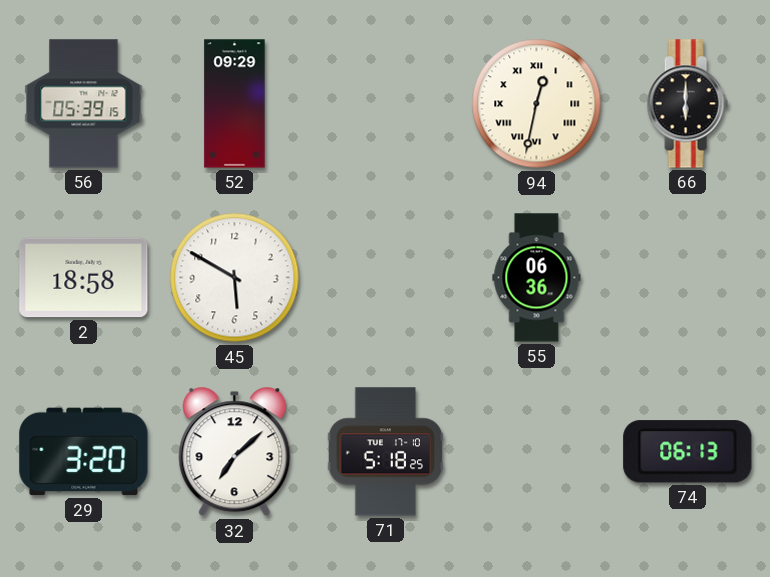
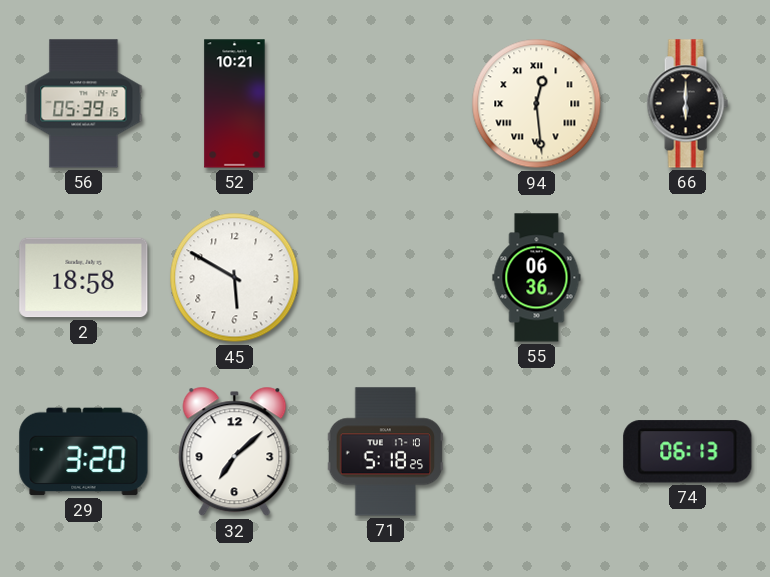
52: 09:29 -> 10:21
94: 12:32 -> 12:29
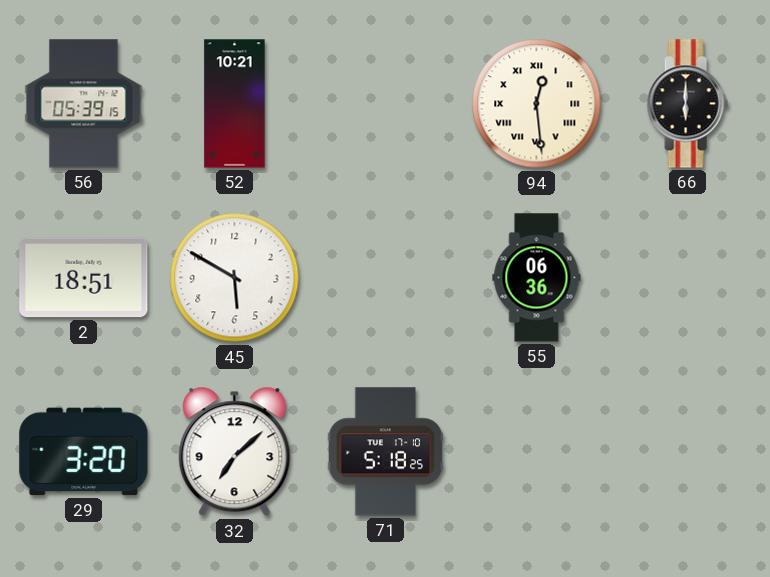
2: 18:58 -> 18:51
74: 06:13 -> none
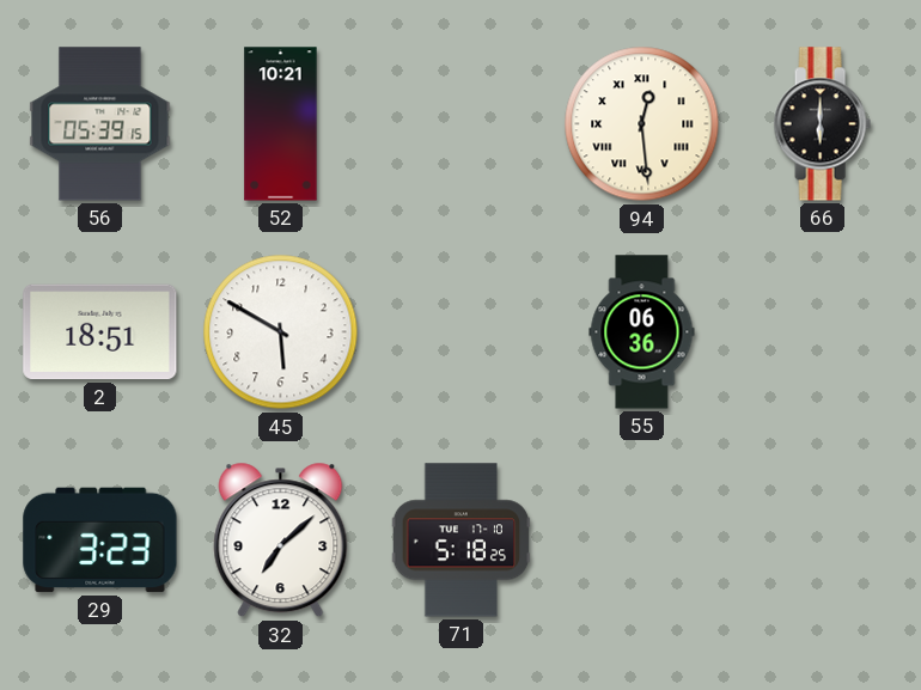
29: 3:20 -> 3:23
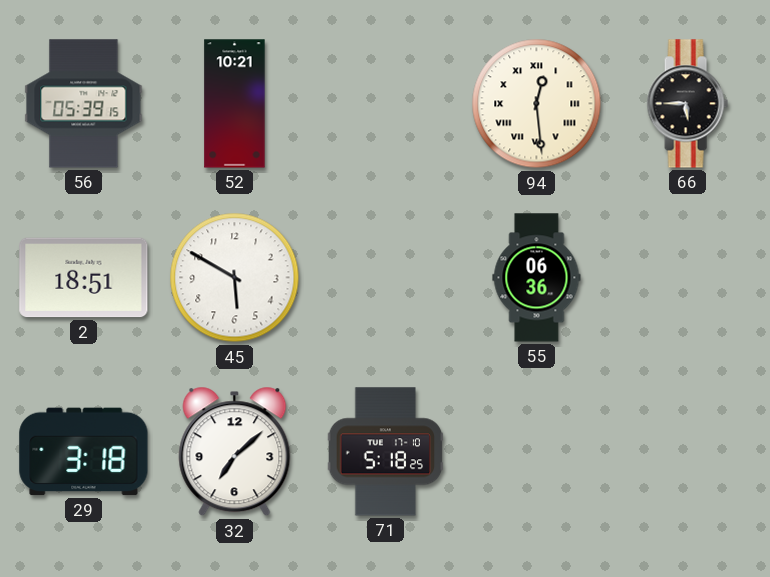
66: 6:00 -> 5:45
29: 3:23 -> 3:18
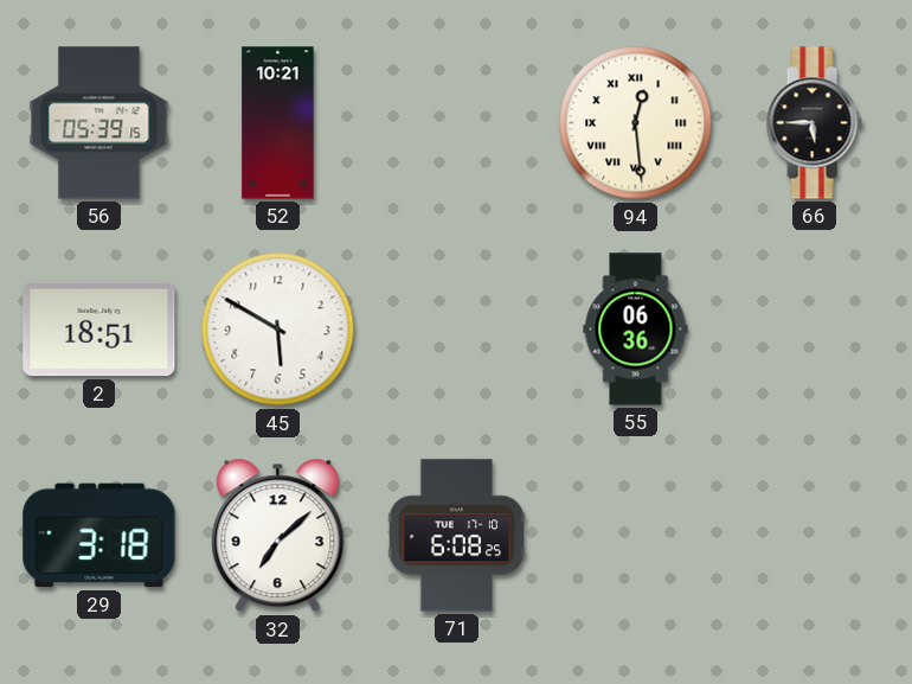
71: 5:18 -> 6:08
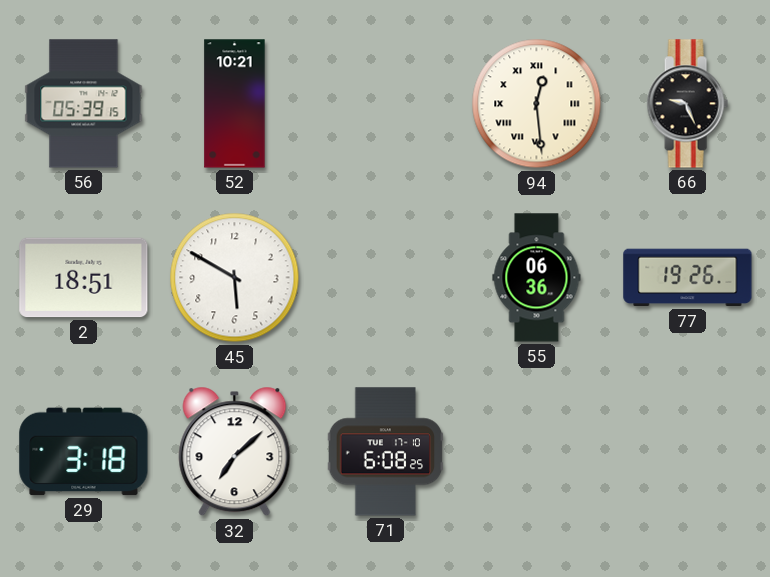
66: 5:45 -> 9:26
77: none -> 19:26
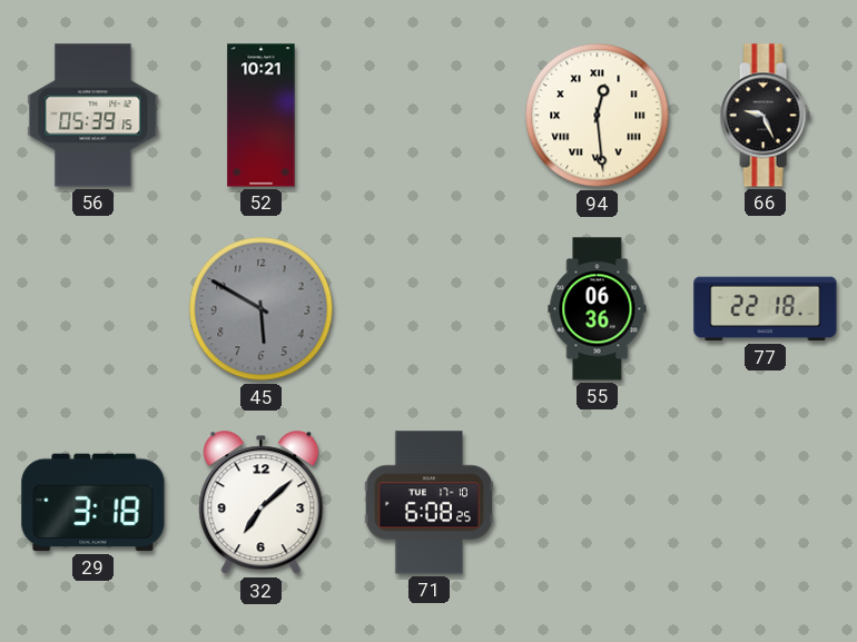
2: 18:51 -> none
45 dial: white -> grey
77: 19:26 -> 22:18
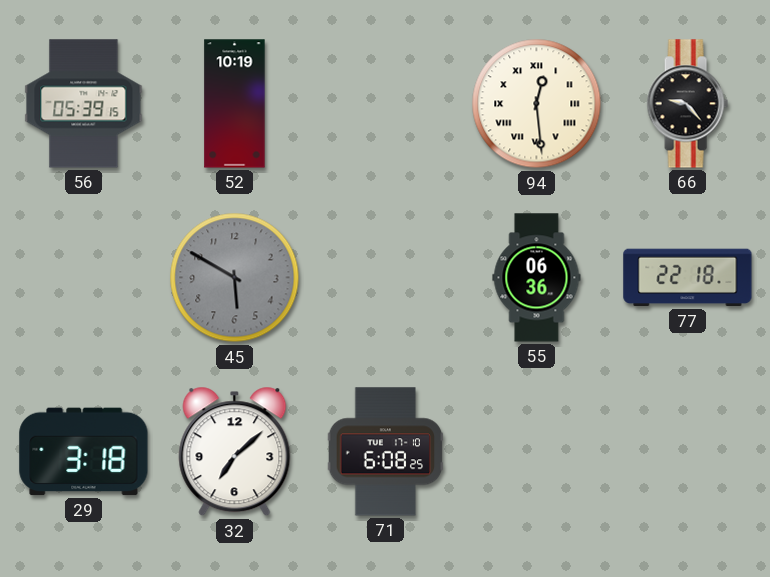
52: 10:21 -> 10:19
66: 9:26 -> 9:23
